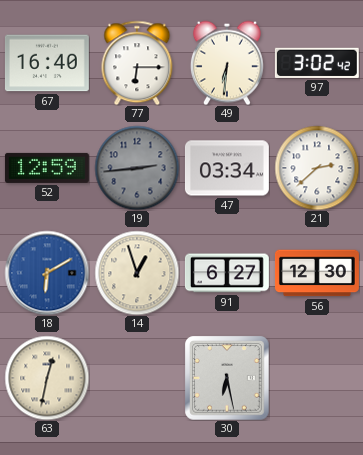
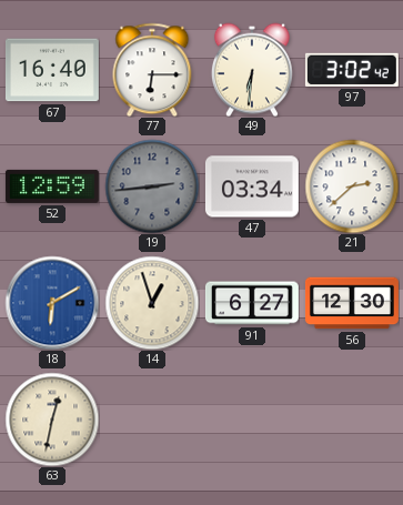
30: 6:28 -> none
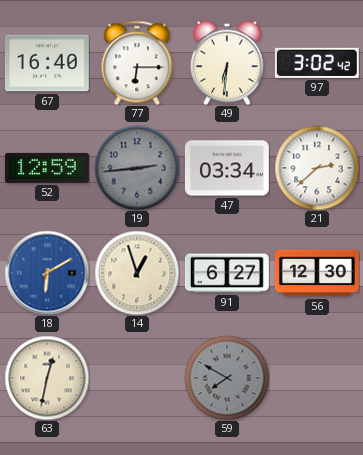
59: none -> 7:50
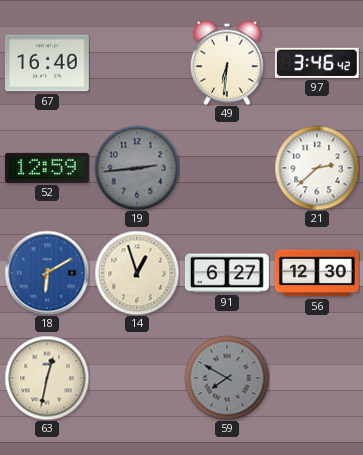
77: 6:15 -> none
97: 3:02 -> 3:46
47: 03:34 -> none
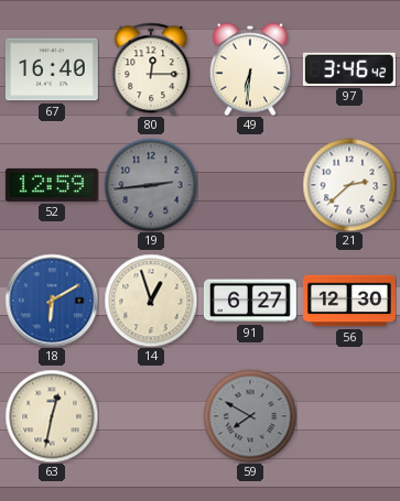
80: none -> 12:15
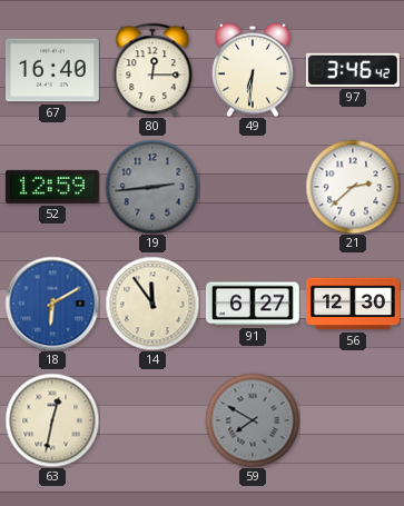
14: 12:57 -> 11:54
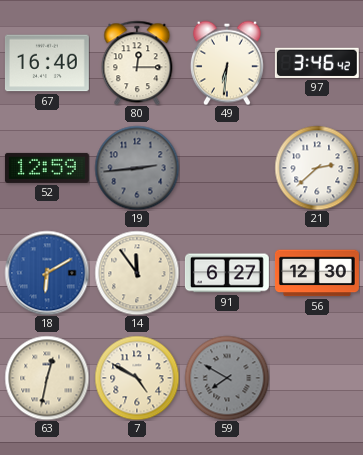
7: none -> 4:50
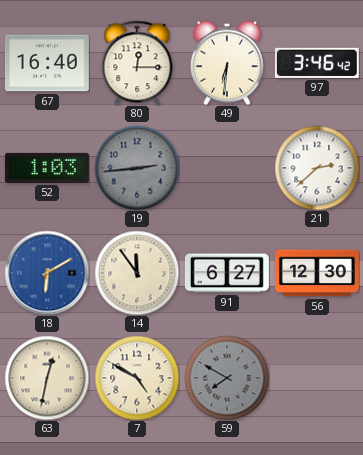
52: 12:59 -> 1:03
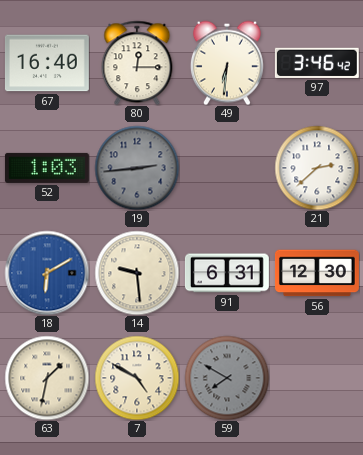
14: 11:54 -> 9:29
91: 6:27 -> 6:31
63: 12:32 -> 1:32
